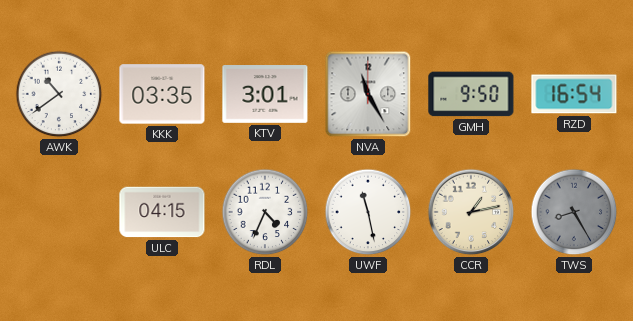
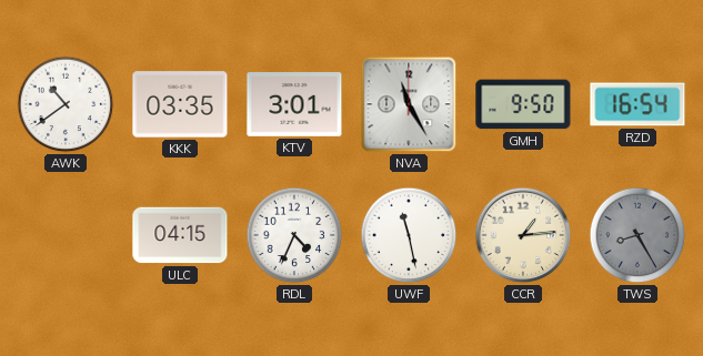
CCR: 1:13 -> 1:14
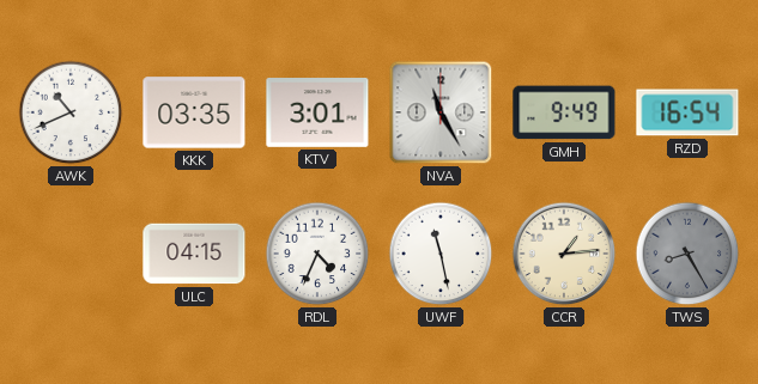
AWK: 10:39 -> 10:41
GMH: 9:50 -> 9:49
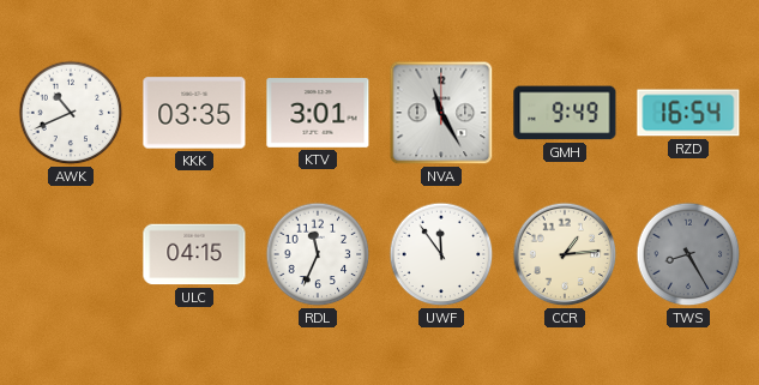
RDL: 4:34 -> 11:34
UWF: 11:28 -> 11:54
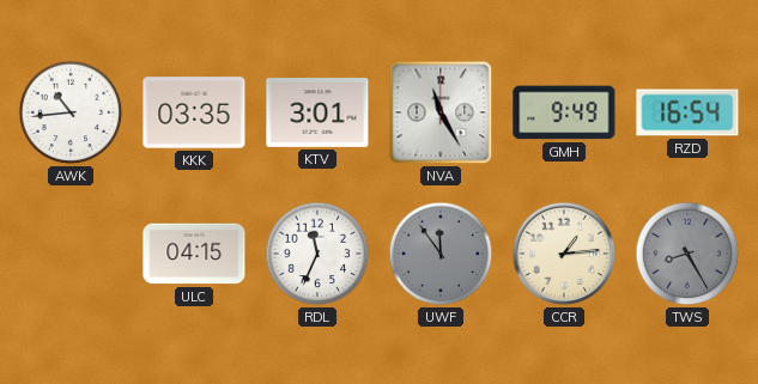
AWK: 10:41 -> 10:44
UWF dial: white -> grey
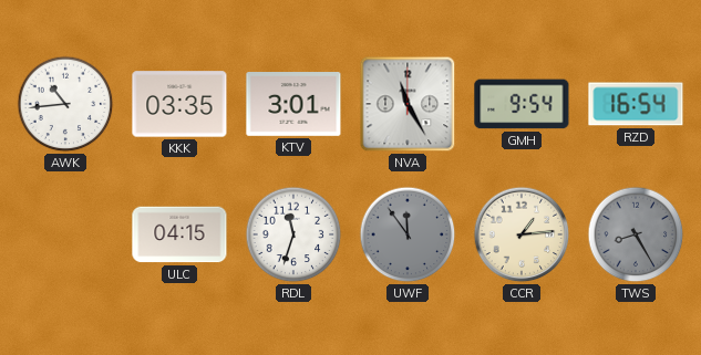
GMH: 9:49 -> 9:54
RDL: 11:34 -> 11:33
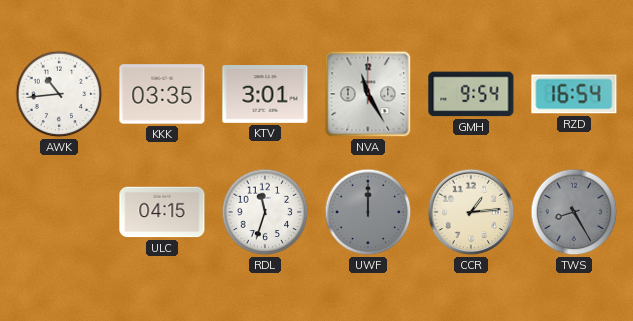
UWF: 11:54 -> 12:00
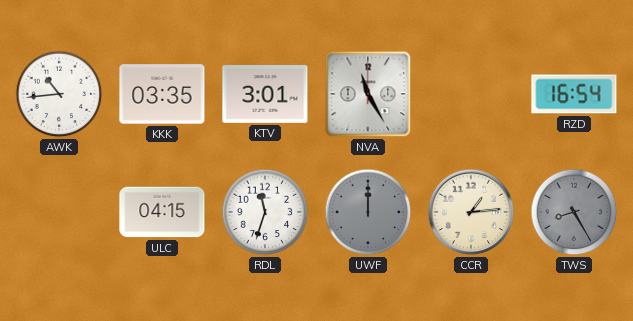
GMH: 9:54 -> none
